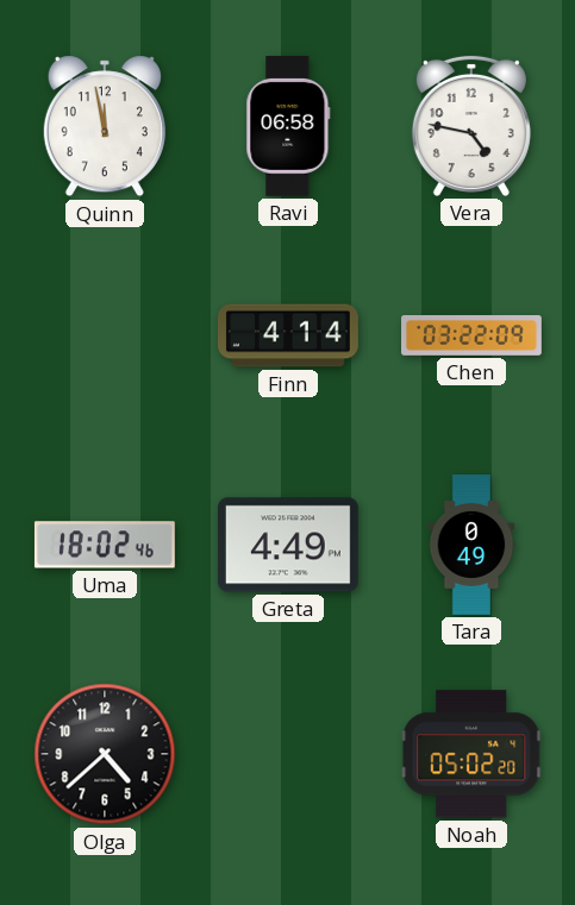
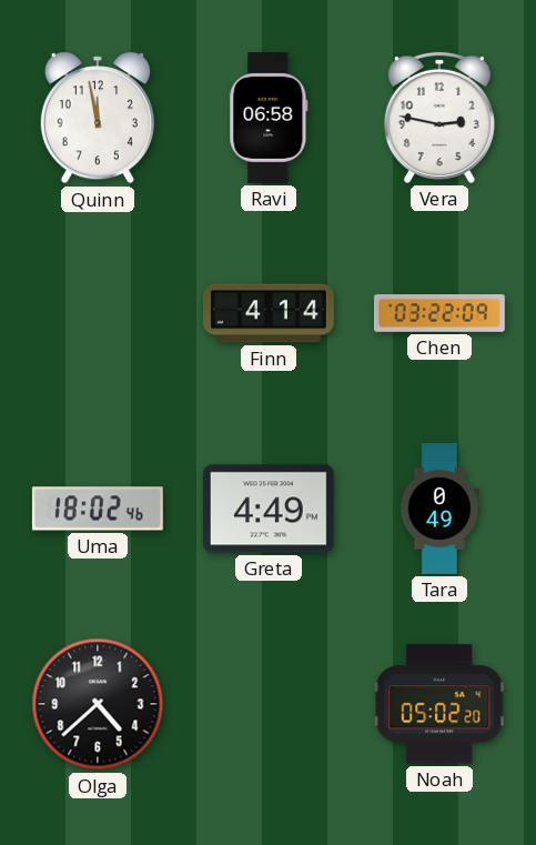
Vera: 4:47 -> 2:47
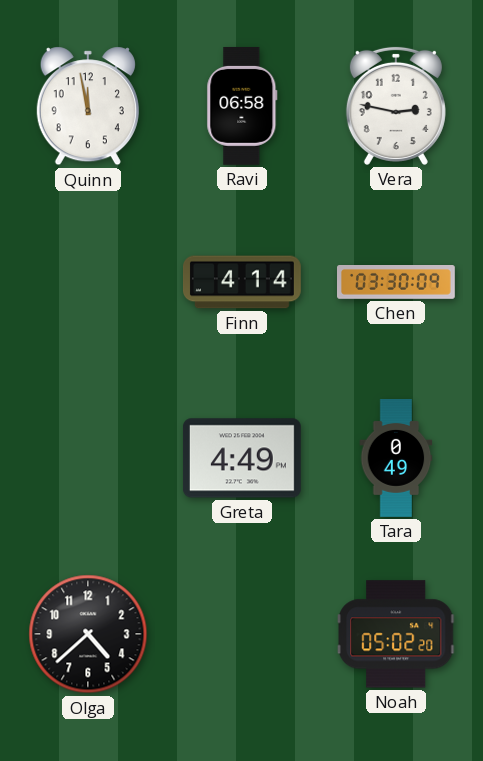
Chen: 03:22 -> 03:30
Uma: 18:02 -> none
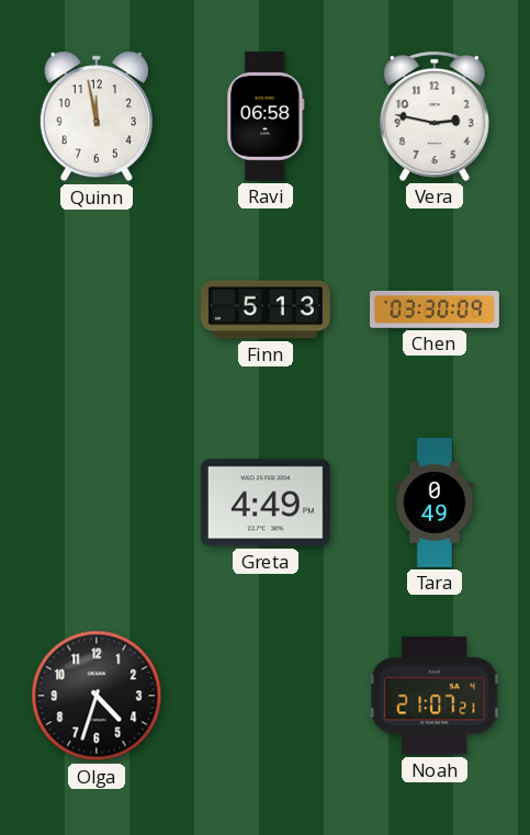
Finn: 4:14 -> 5:13
Olga: 4:38 -> 4:33
Noah: 05:02 -> 21:07
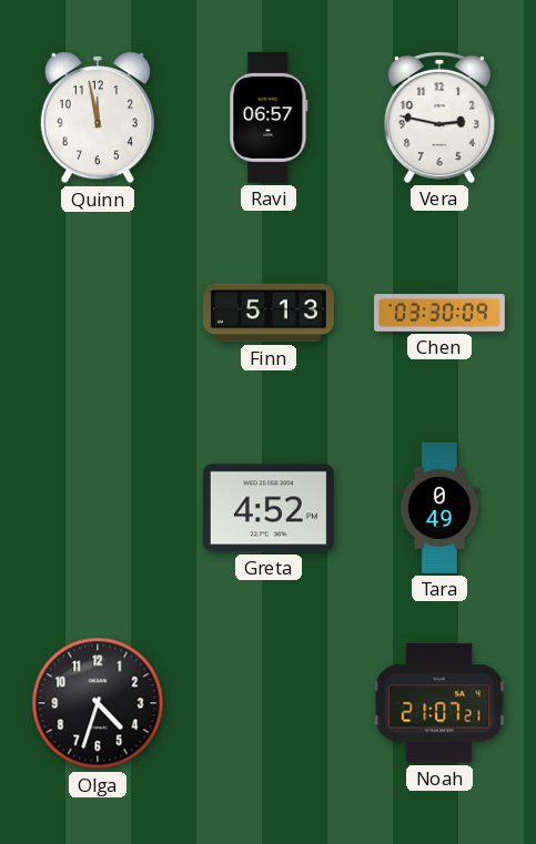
Ravi: 06:58 -> 06:57
Greta: 4:49 -> 4:52
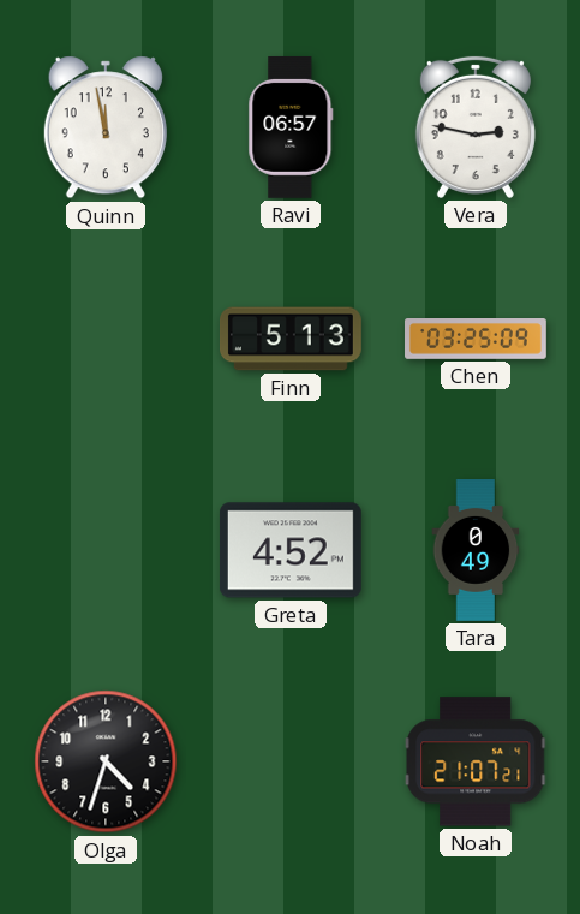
Chen: 03:30 -> 03:25
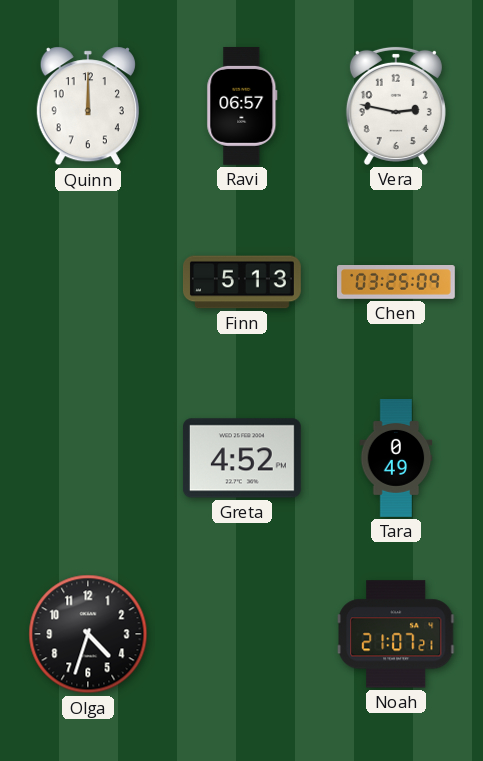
Quinn: 11:58 -> 12:00
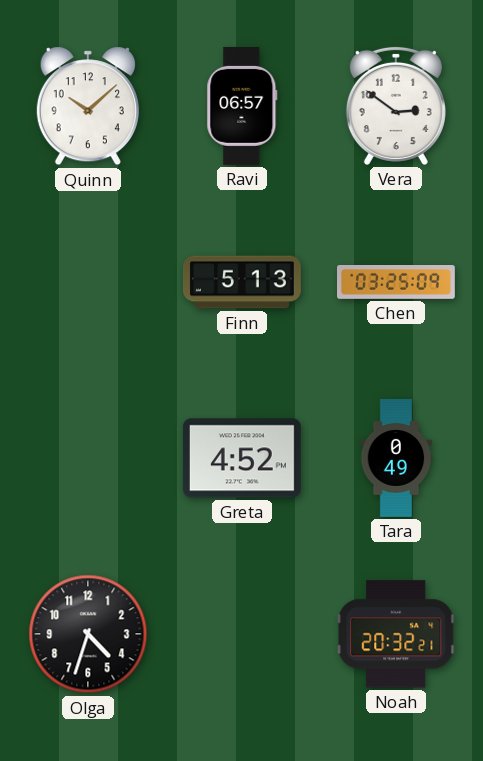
Quinn: 12:00 -> 10:08
Vera: 2:47 -> 2:51
Noah: 21:07 -> 20:32
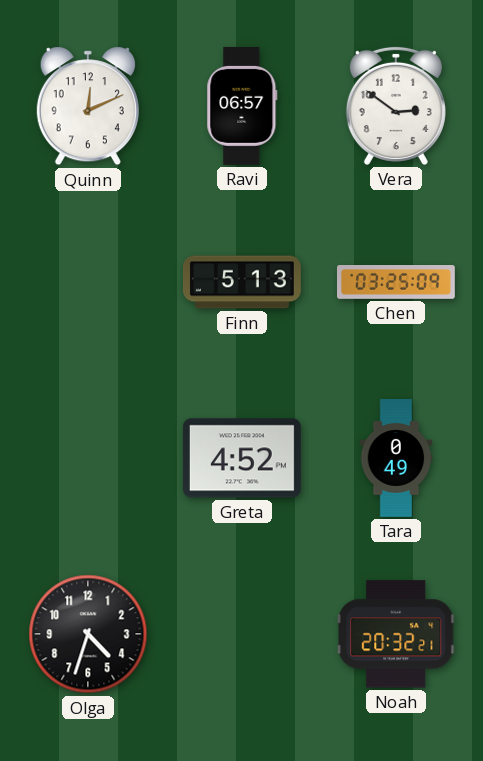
Quinn: 10:08 -> 12:11
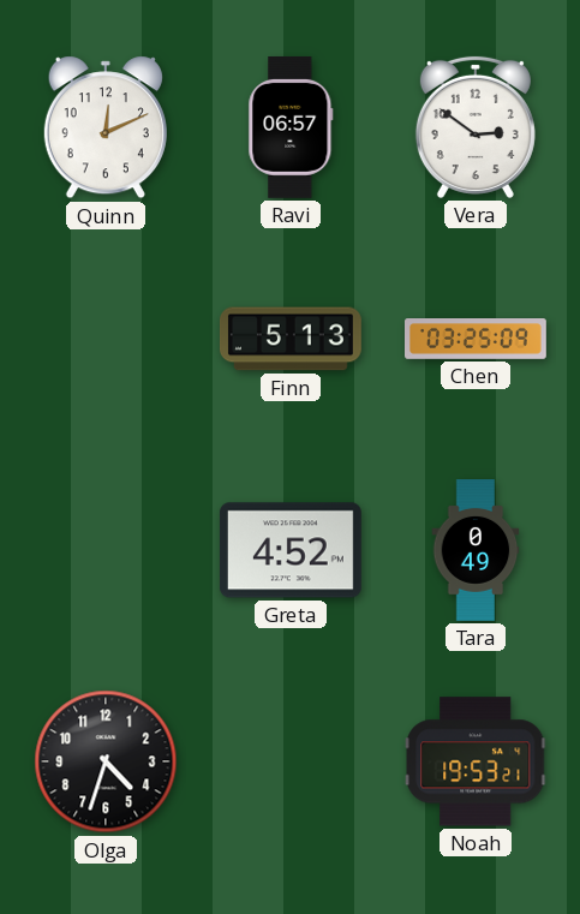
Noah: 20:32 -> 19:53
